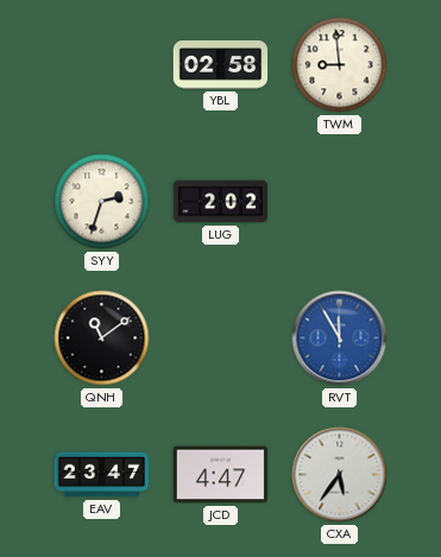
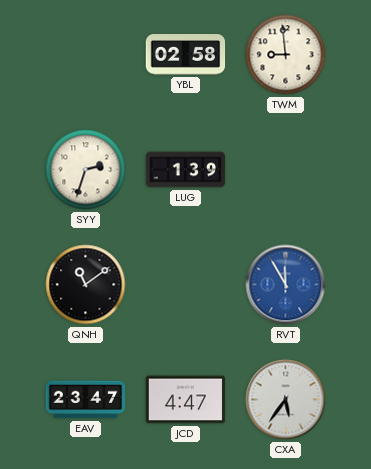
LUG: 2:02 -> 1:39
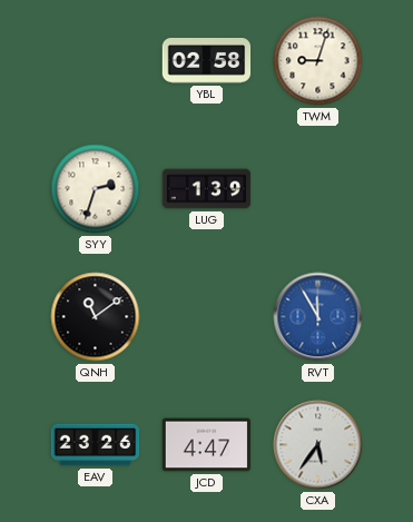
TWM: 8:59 -> 9:03
EAV: 23:47 -> 23:26
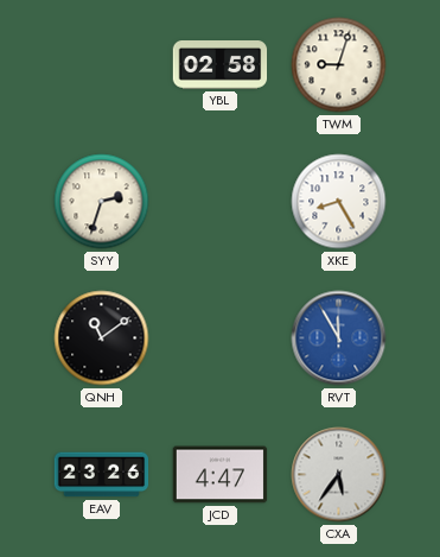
LUG: 1:39 -> none
XKE: none -> 8:25
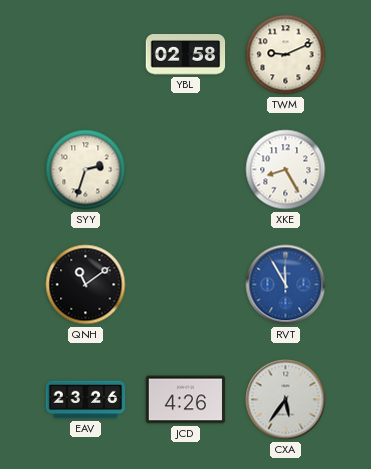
TWM: 9:03 -> 9:11
JCD: 4:47 -> 4:26
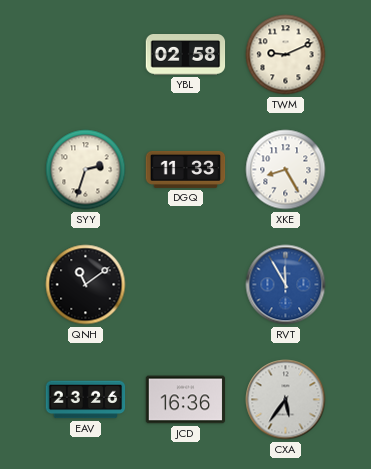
DGQ: none -> 11:33
JCD: 4:26 -> 16:36
